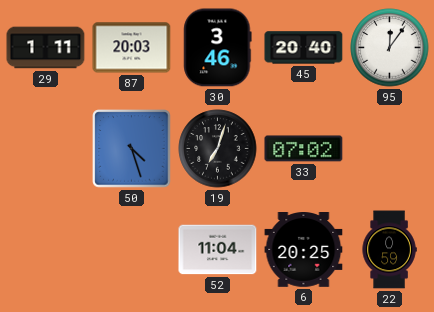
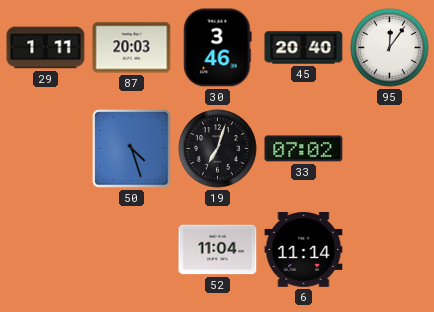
6: 20:25 -> 11:14
22: 0:59 -> none
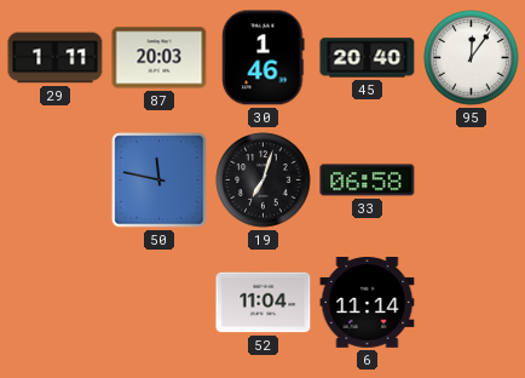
30: 3:46 -> 1:46
50: 4:27 -> 11:47
33: 07:02 -> 06:58
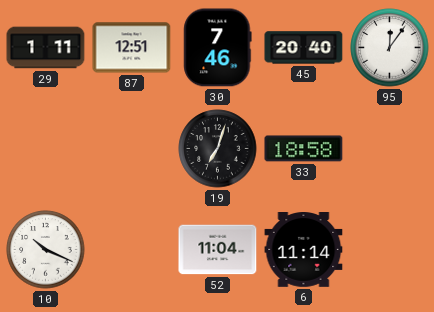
87: 20:03 -> 12:51
30: 1:46 -> 7:46
50: 11:47 -> none
33: 06:58 -> 18:58
10: none -> 10:19
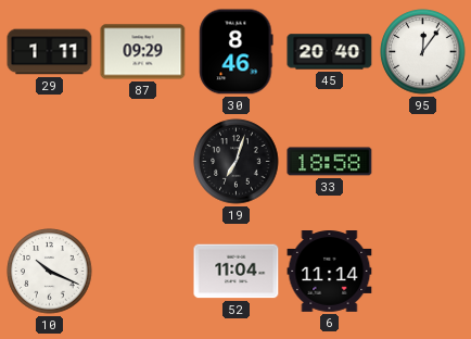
87: 12:51 -> 09:29
30: 7:46 -> 8:46
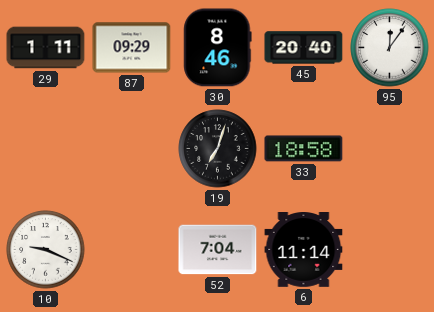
10: 10:19 -> 9:19
52: 11:04 -> 7:04
